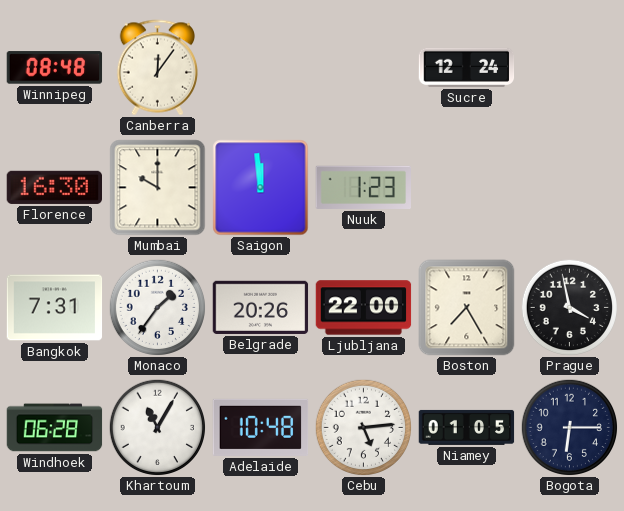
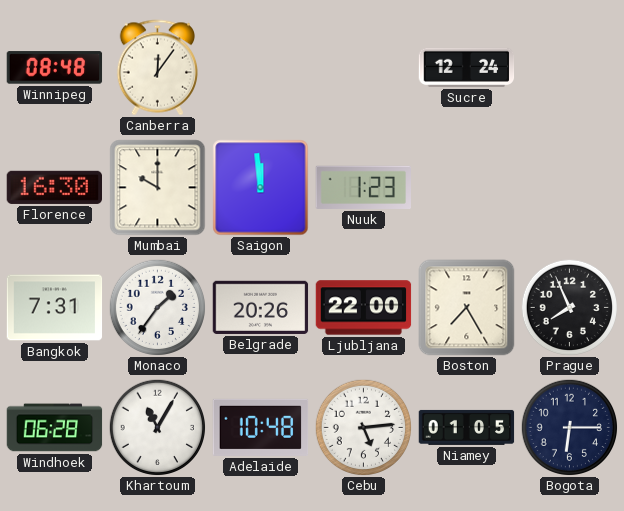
Prague: 3:58 -> 7:56
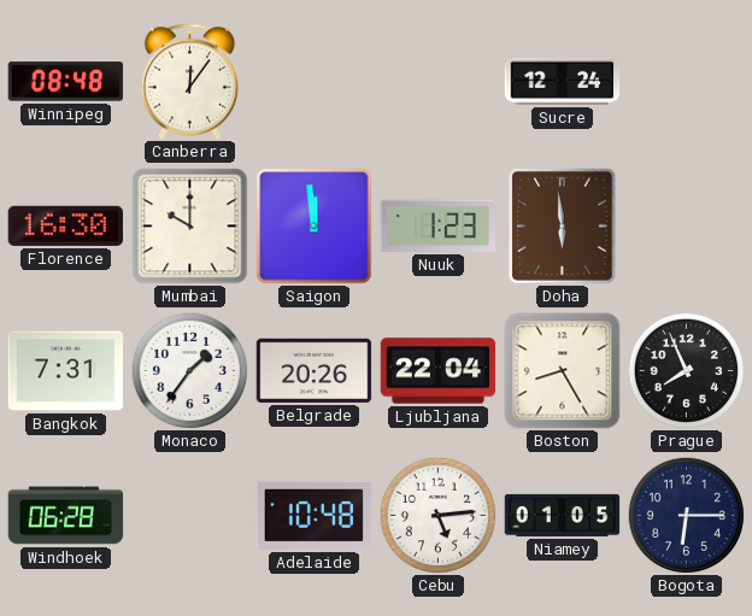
Doha: none -> 5:59
Ljubljana: 22:00 -> 22:04
Boston: 7:25 -> 8:25
Khartoum: 11:05 -> none
